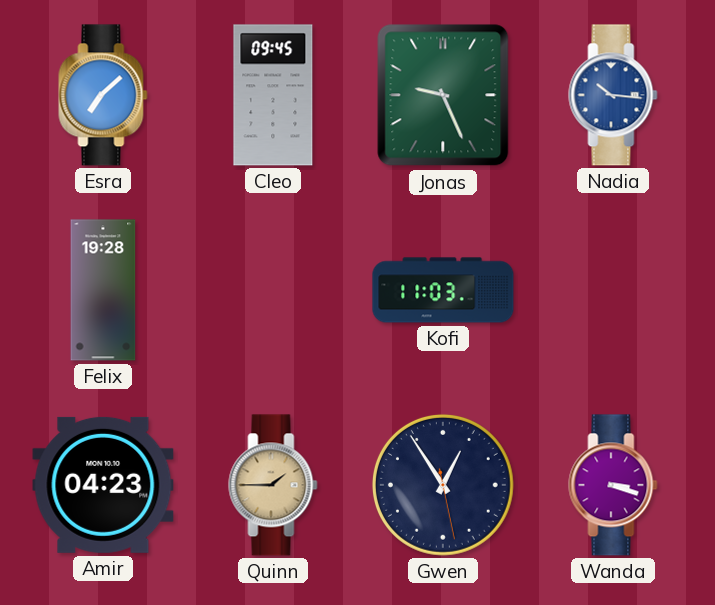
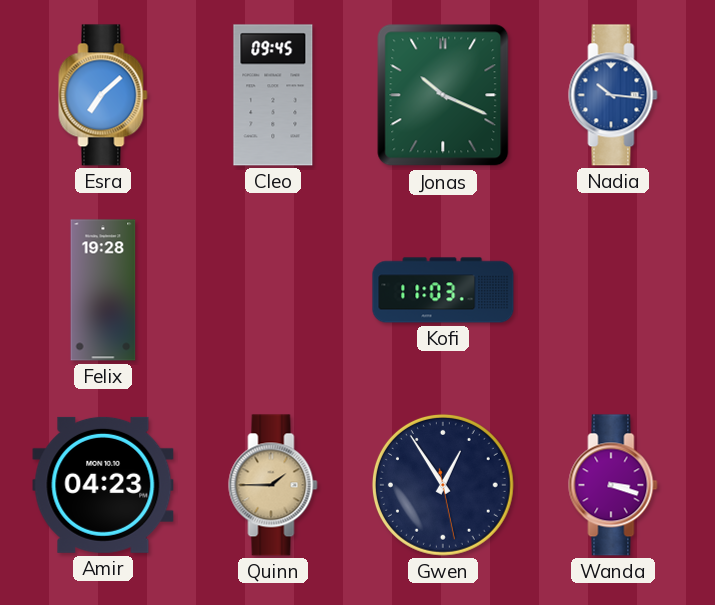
Jonas: 9:26 -> 10:19
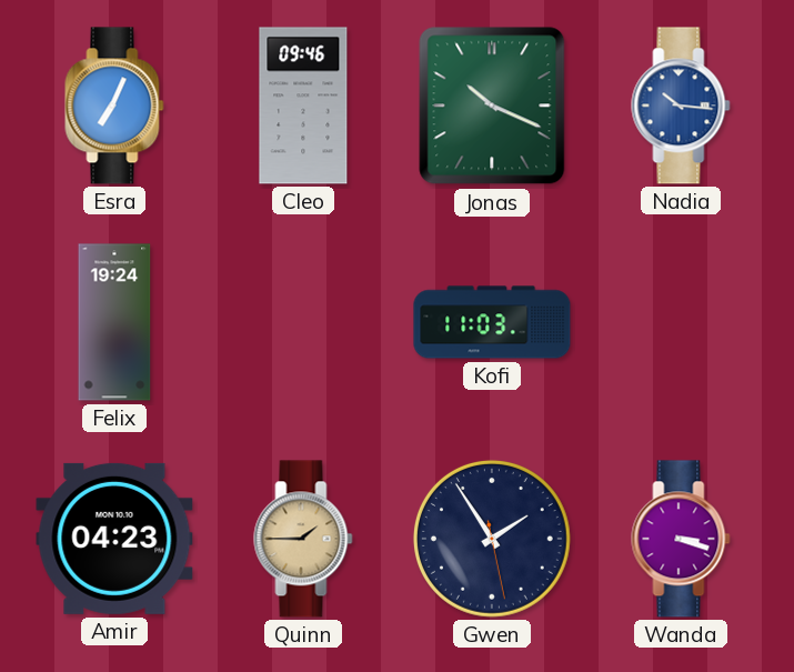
Esra: 7:08 -> 7:04
Cleo: 09:45 -> 09:46
Felix: 19:28 -> 19:24
Gwen: 12:54 -> 1:54
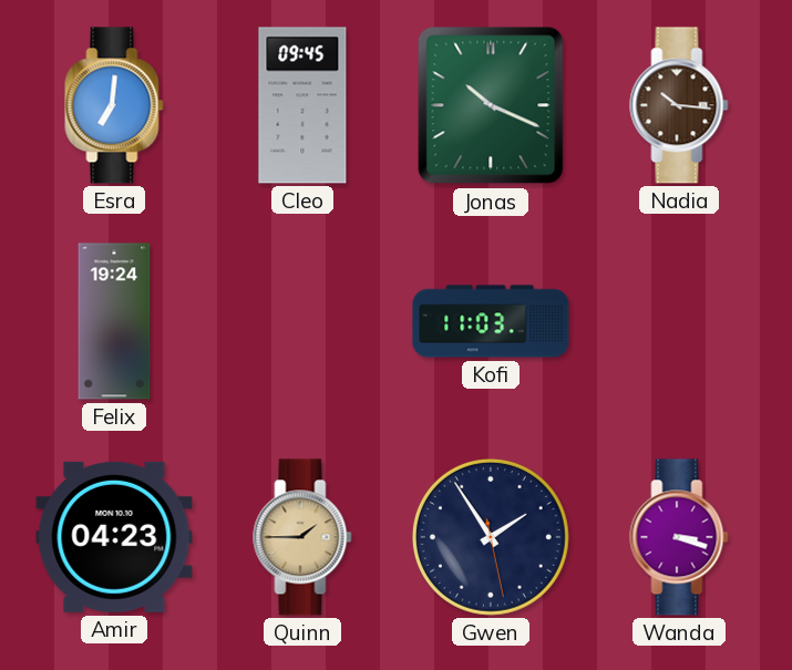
Esra: 7:04 -> 7:01
Cleo: 09:46 -> 09:45
Nadia dial: blue -> brown
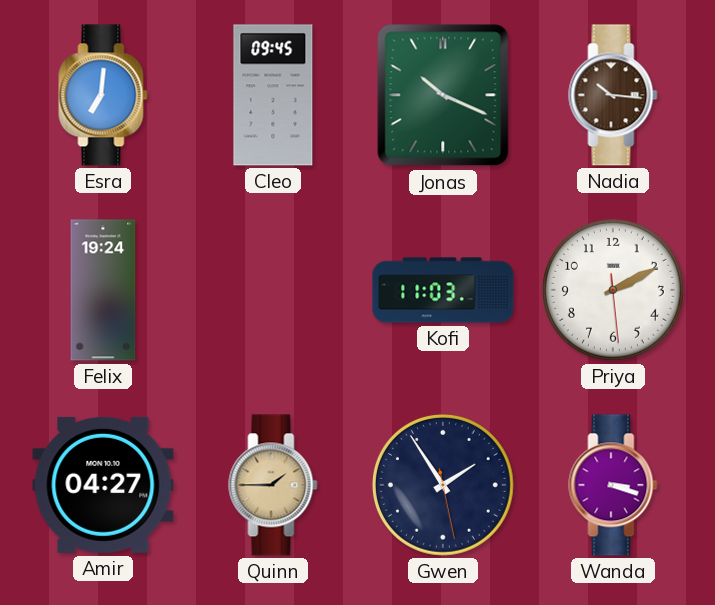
Priya: none -> 2:10
Amir: 04:23 -> 04:27
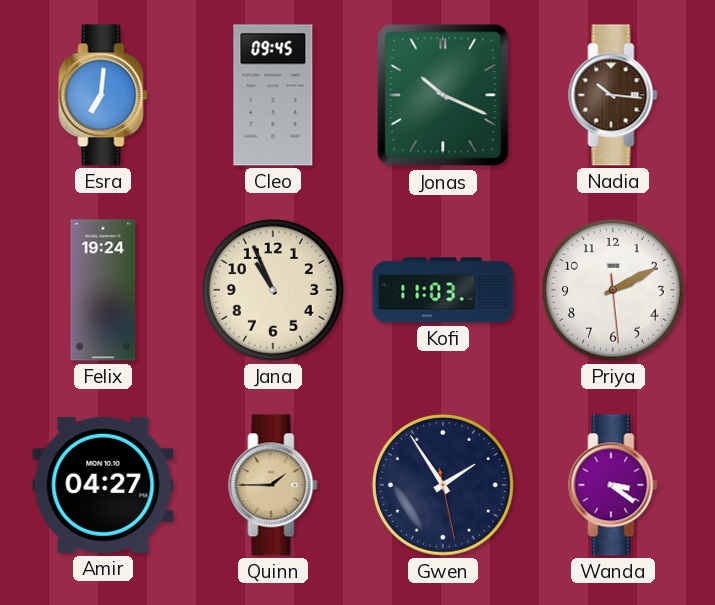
Jana: none -> 10:56
Wanda: 3:18 -> 3:21
